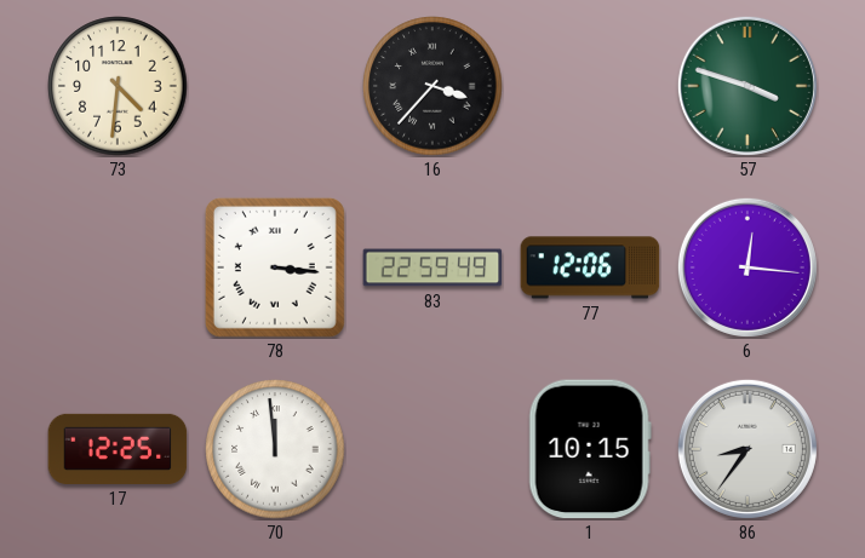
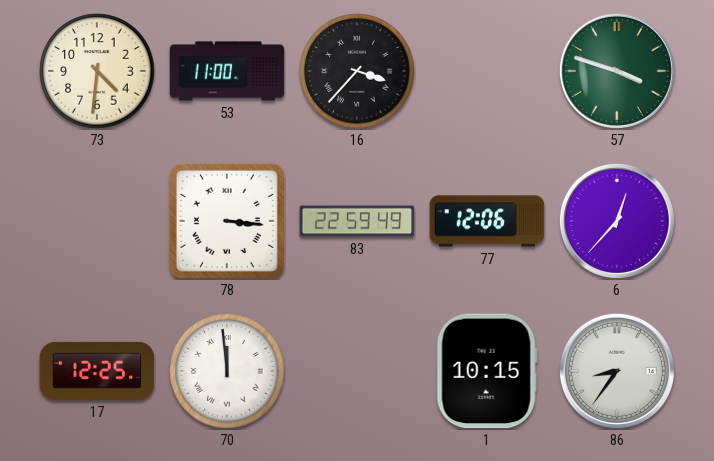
53: none -> 11:00
6: 12:16 -> 12:37
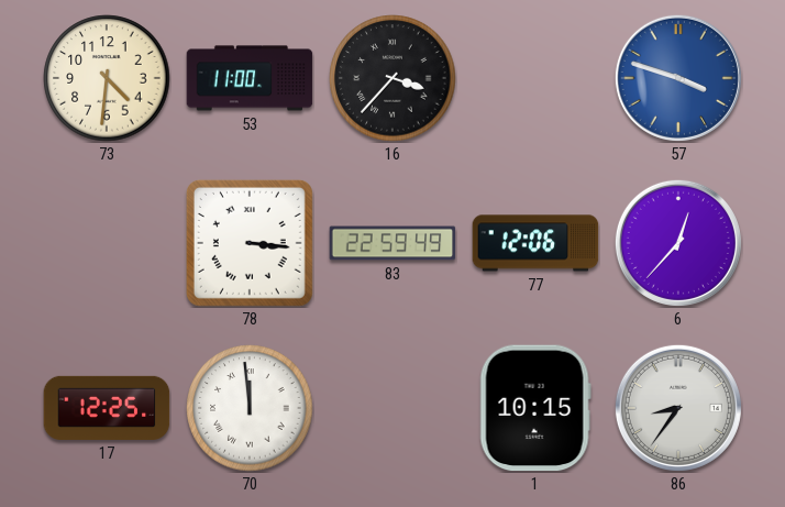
57 dial: green -> blue
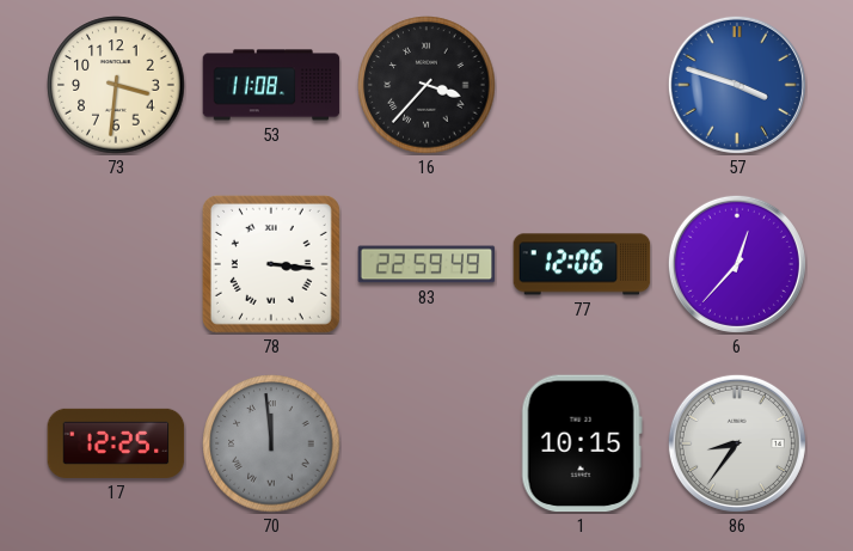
73: 4:31 -> 3:31
53: 11:00 -> 11:08
70 dial: white -> grey
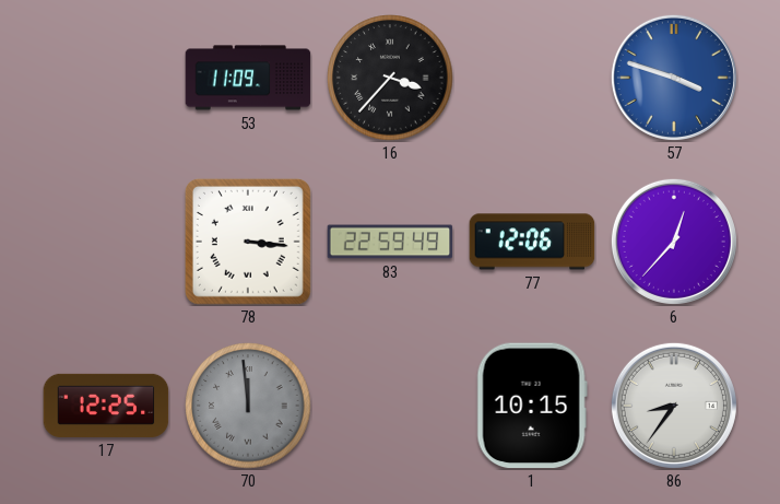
73: 3:31 -> none
53: 11:08 -> 11:09
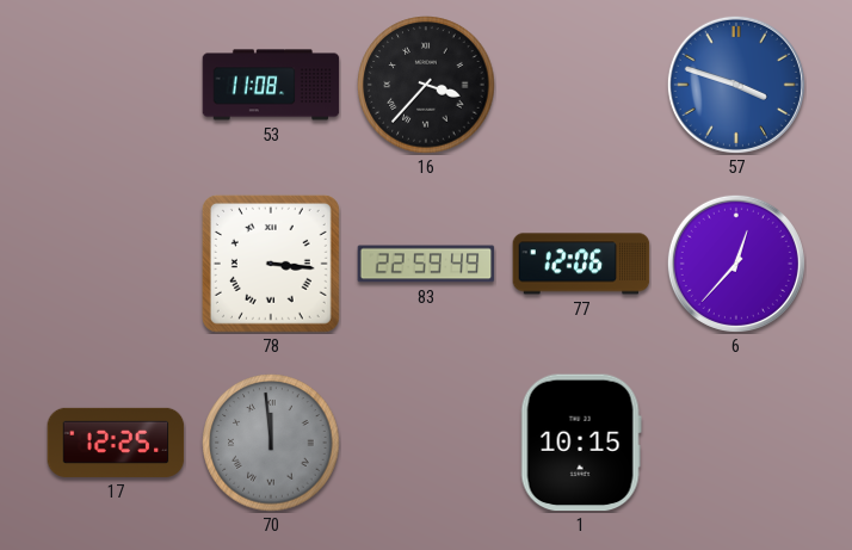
53: 11:09 -> 11:08
86: 8:36 -> none
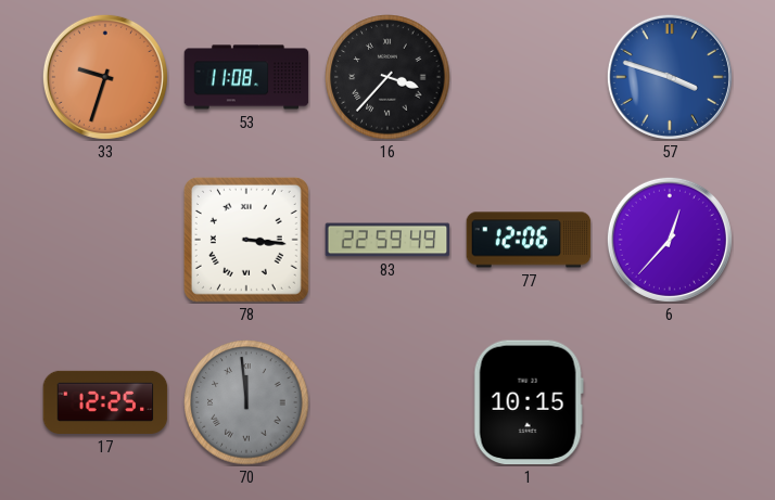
33: none -> 9:33
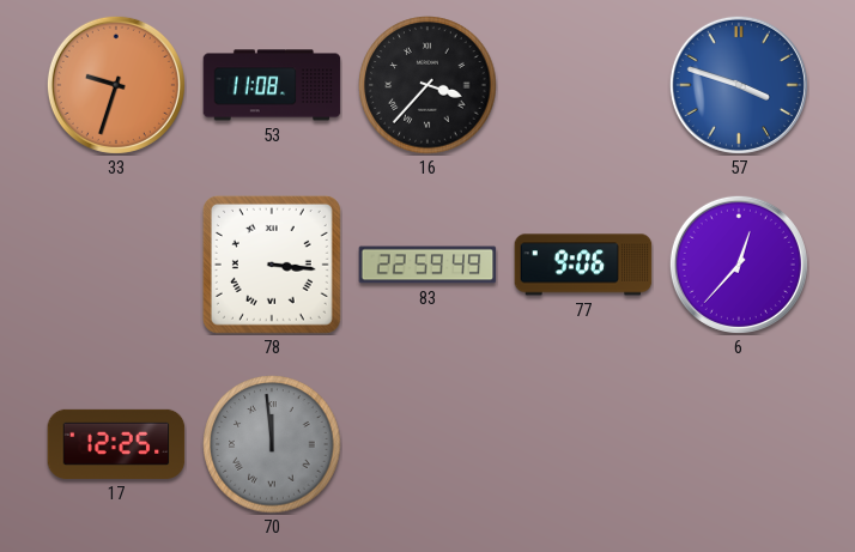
77: 12:06 -> 9:06
1: 10:15 -> none
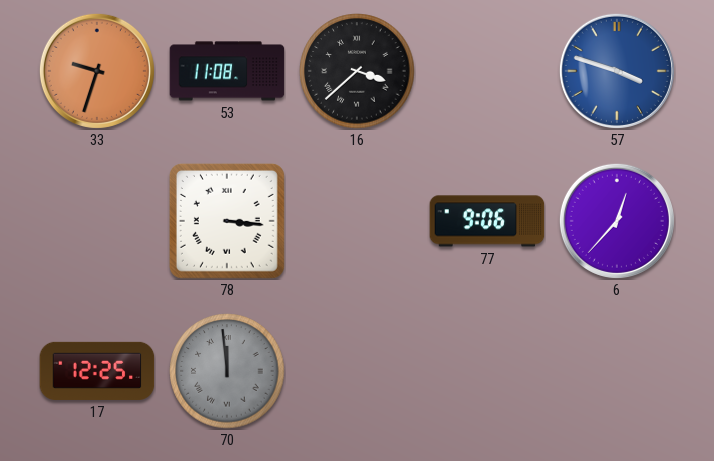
16: 3:37 -> 3:38
83: 22:59 -> none
